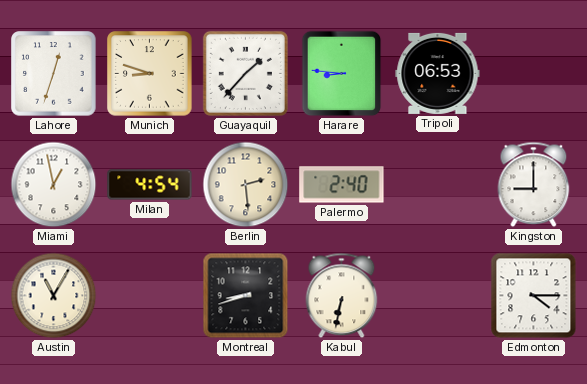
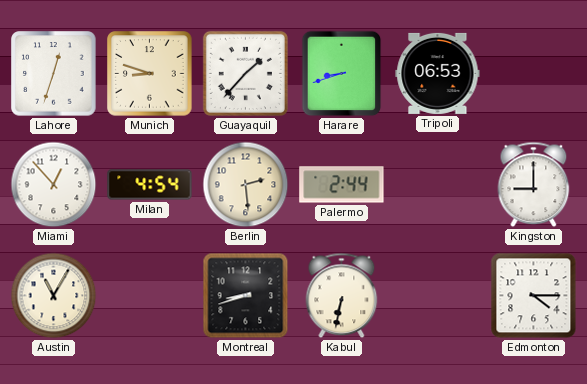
Harare: 8:46 -> 8:42
Miami: 12:58 -> 12:53
Palermo: 2:40 -> 2:44
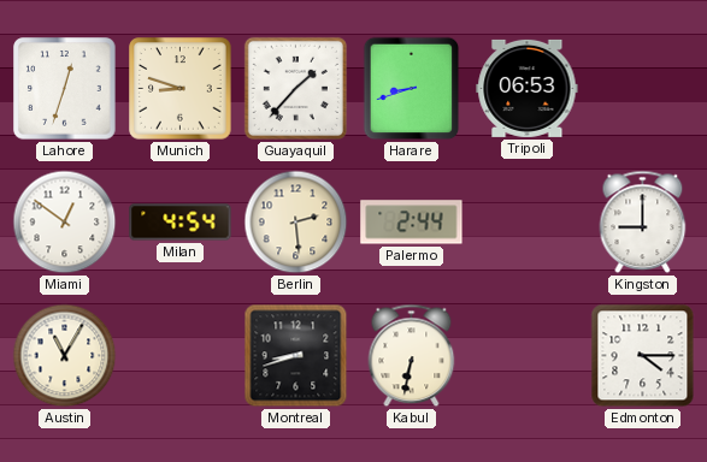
Miami: 12:53 -> 12:51
